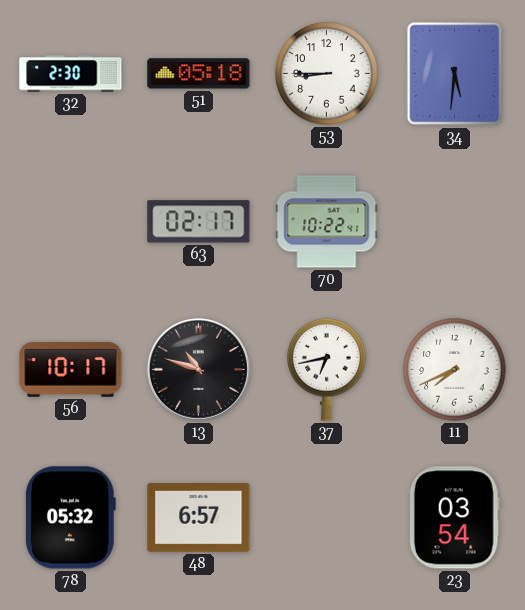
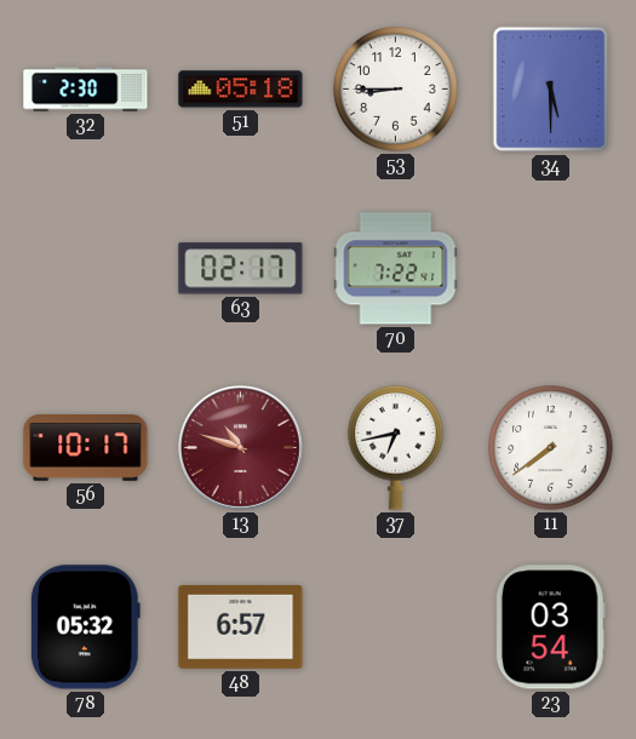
34: 5:31 -> 5:30
70: 10:22 -> 7:22
13 dial: black -> burgundy
11: 7:41 -> 7:39
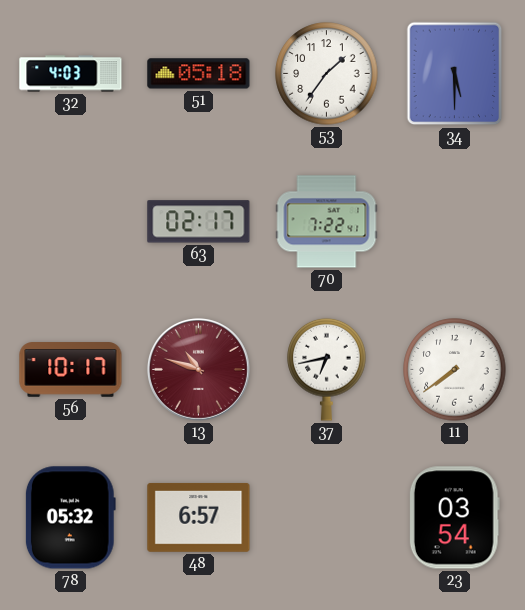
32: 2:30 -> 4:03
53: 8:45 -> 1:36
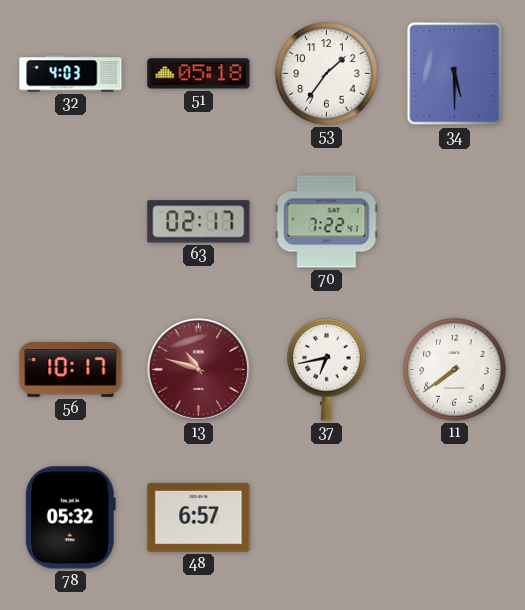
23: 03:54 -> none
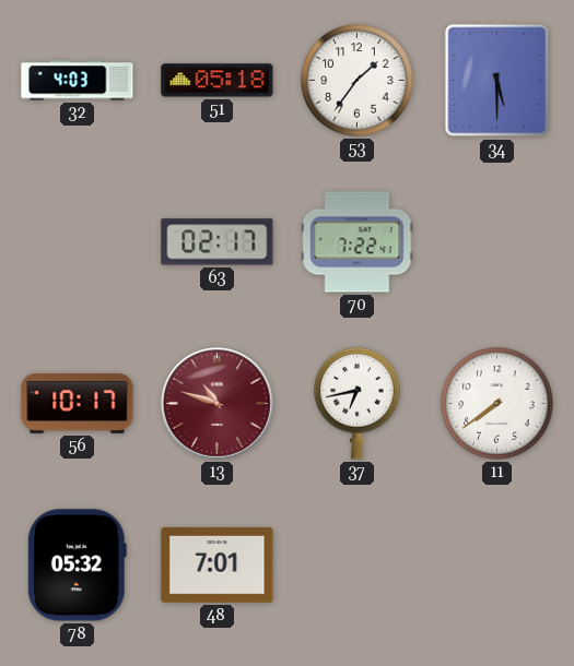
48: 6:57 -> 7:01
